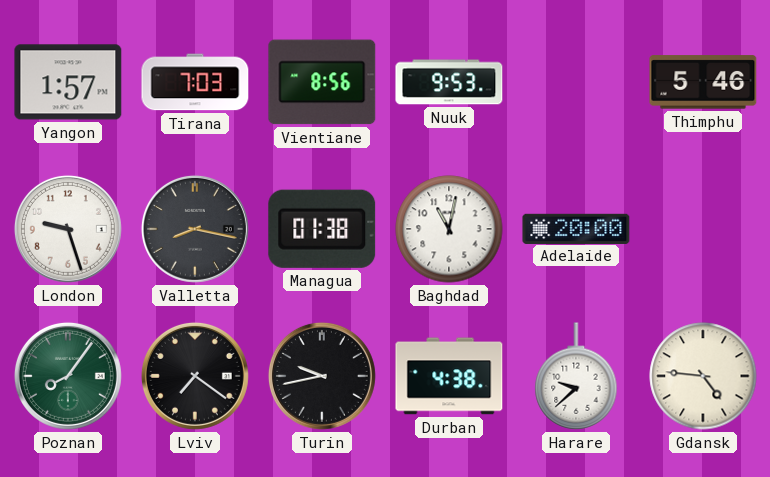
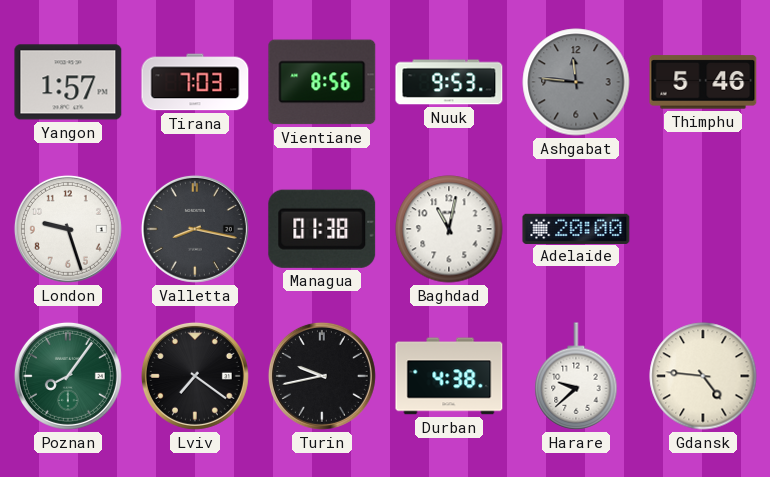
Ashgabat: none -> 11:46
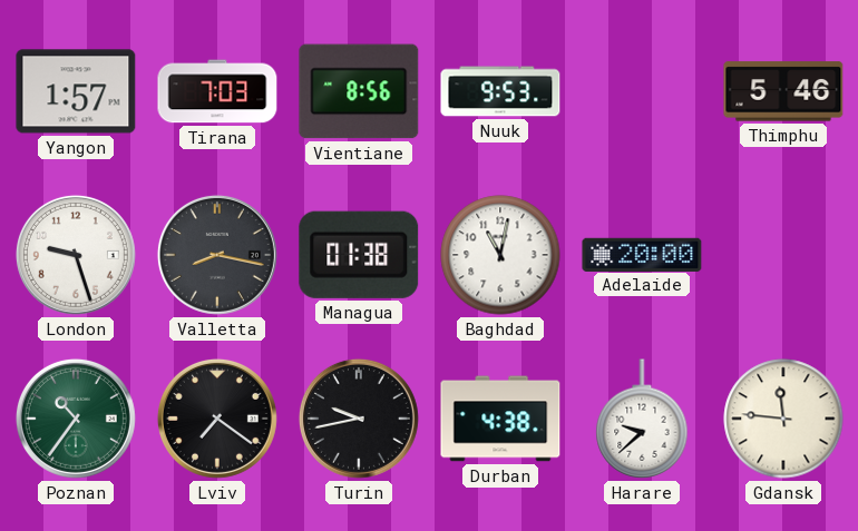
Ashgabat: 11:46 -> none
Poznan: 8:06 -> 10:36
Gdansk: 4:46 -> 11:46
